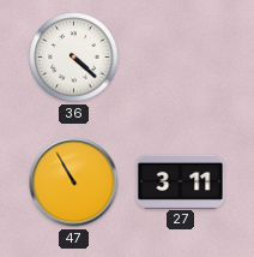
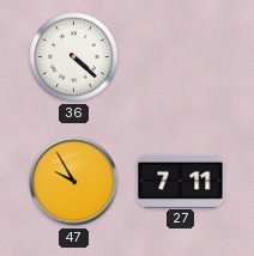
47: 10:55 -> 9:55
27: 3:11 -> 7:11
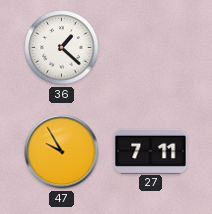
36: 4:22 -> 1:22
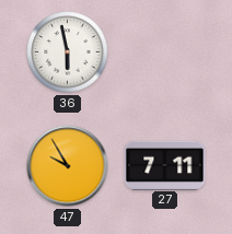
36: 1:22 -> 5:58
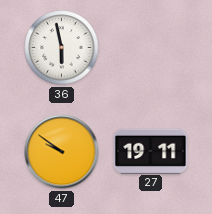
47: 9:55 -> 9:51
27: 7:11 -> 19:11
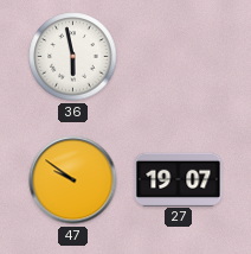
27: 19:11 -> 19:07
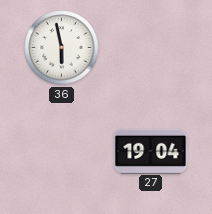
47: 9:51 -> none
27: 19:07 -> 19:04
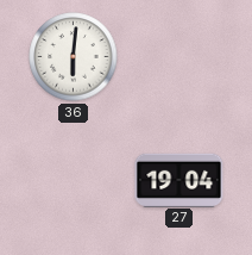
36: 5:58 -> 6:01
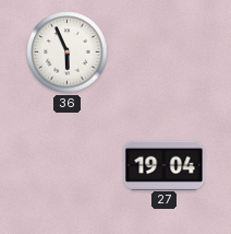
36: 6:01 -> 5:56
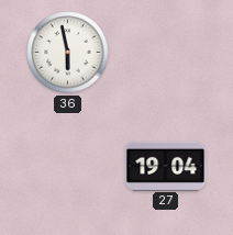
36: 5:56 -> 5:58
